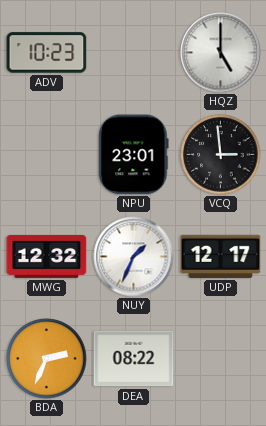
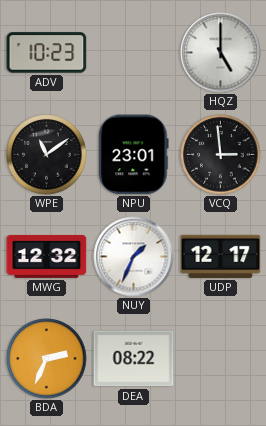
WPE: none -> 11:09
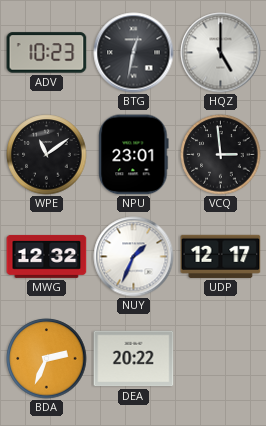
BTG: none -> 12:32
DEA: 08:22 -> 20:22
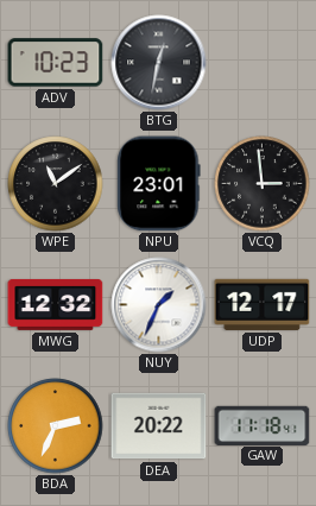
HQZ: 5:00 -> none
GAW: none -> 11:18
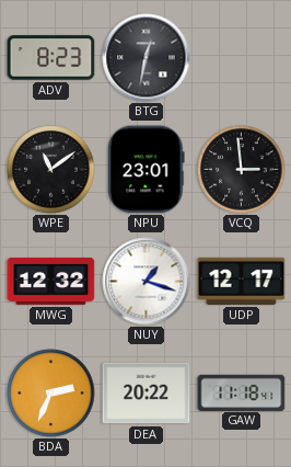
ADV: 10:23 -> 8:23
NUY: 1:34 -> 1:18
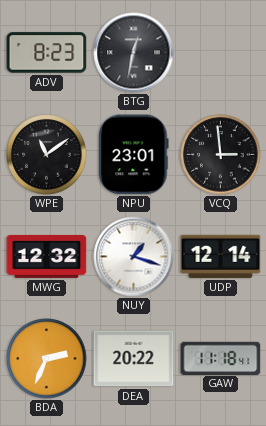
UDP: 12:17 -> 12:14
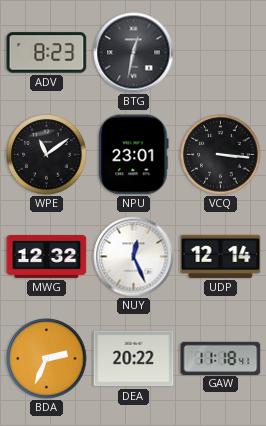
VCQ: 2:59 -> 3:16
NUY: 1:18 -> 12:26
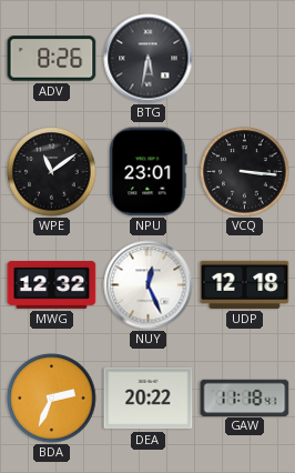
ADV: 8:23 -> 8:26
BTG: 12:32 -> 5:32
UDP: 12:14 -> 12:18
